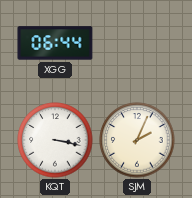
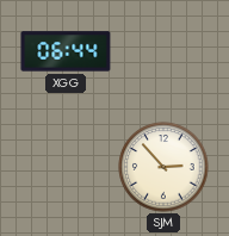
KQT: 3:17 -> none
SJM: 2:04 -> 2:53
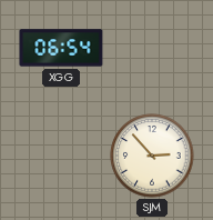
XGG: 06:44 -> 06:54
